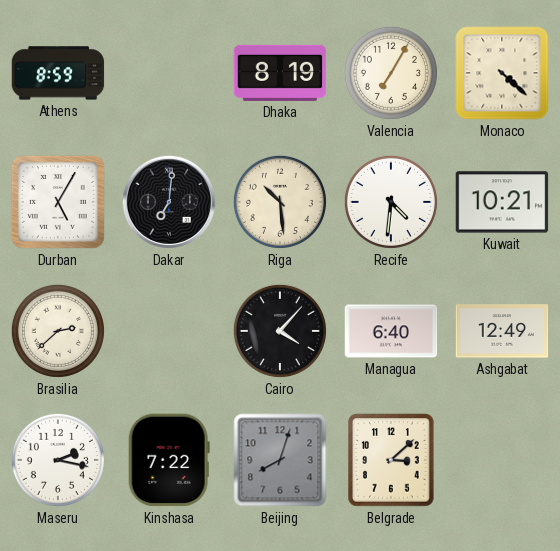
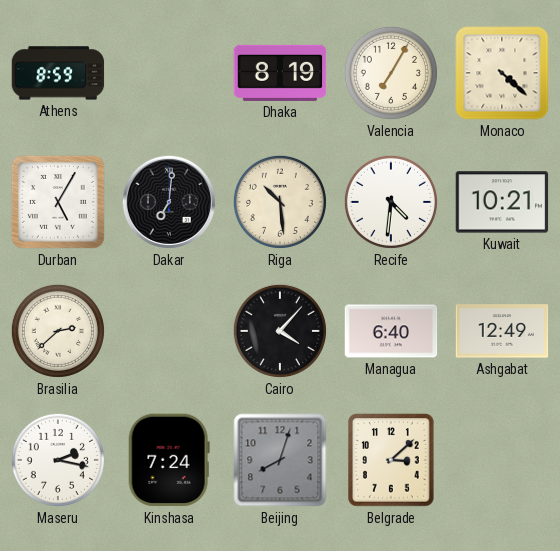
Kinshasa: 7:22 -> 7:24
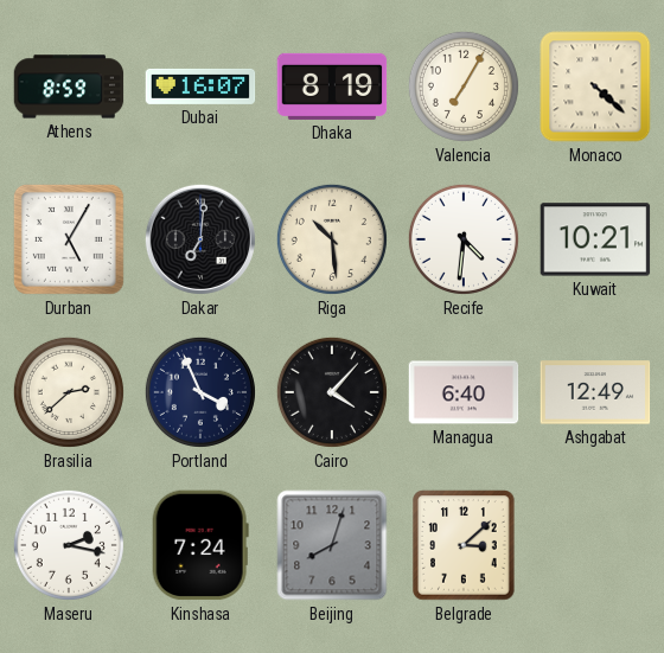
Dubai: none -> 16:07
Portland: none -> 3:56
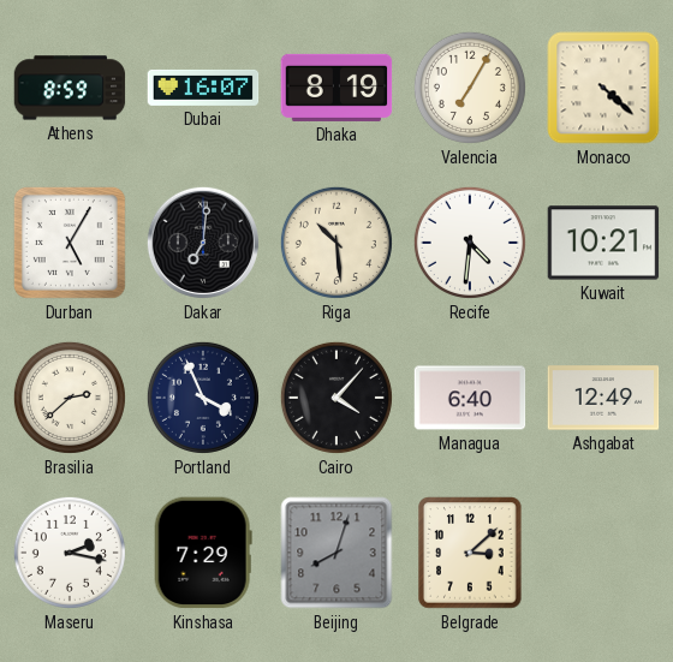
Kinshasa: 7:24 -> 7:29
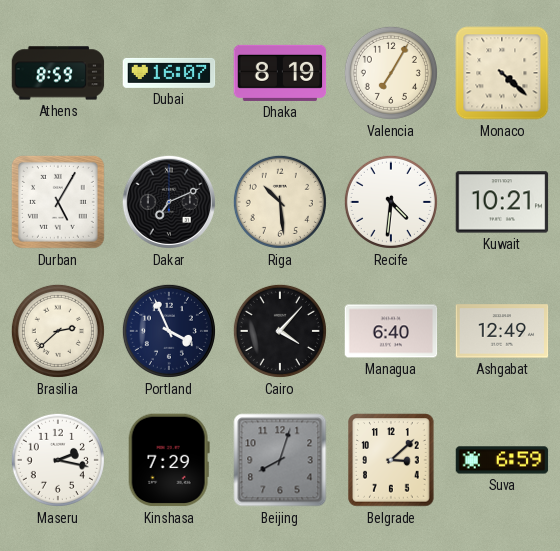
Dakar: 7:01 -> 7:11
Suva: none -> 6:59
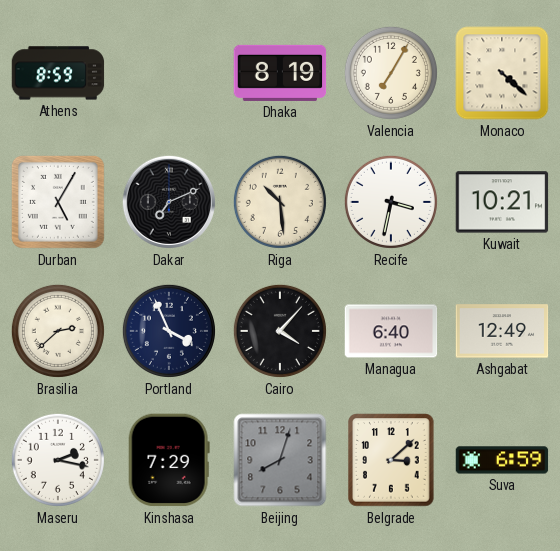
Dubai: 16:07 -> none
Recife: 4:31 -> 3:32
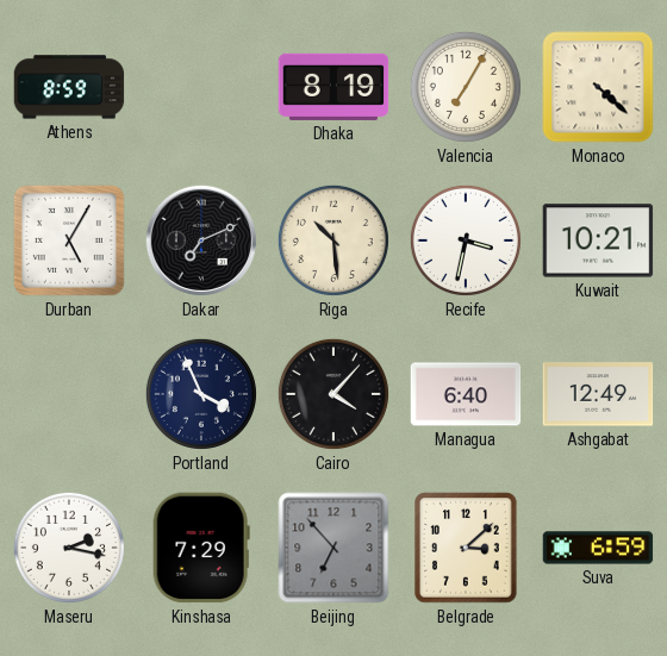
Brasilia: 2:38 -> none
Beijing: 8:03 -> 6:53
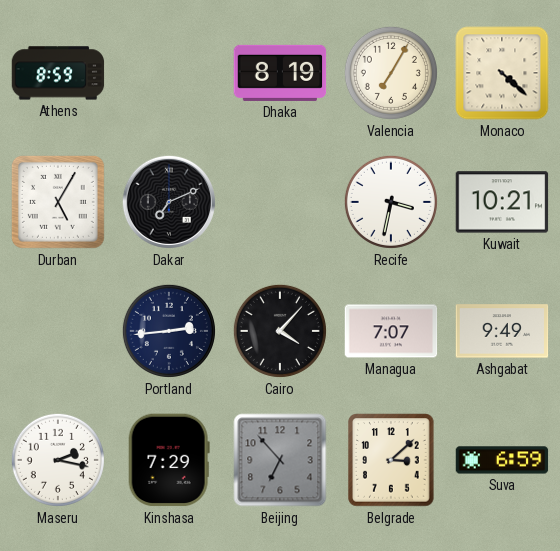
Riga: 10:29 -> none
Portland: 3:56 -> 2:44
Managua: 6:40 -> 7:07
Ashgabat: 12:49 -> 9:49
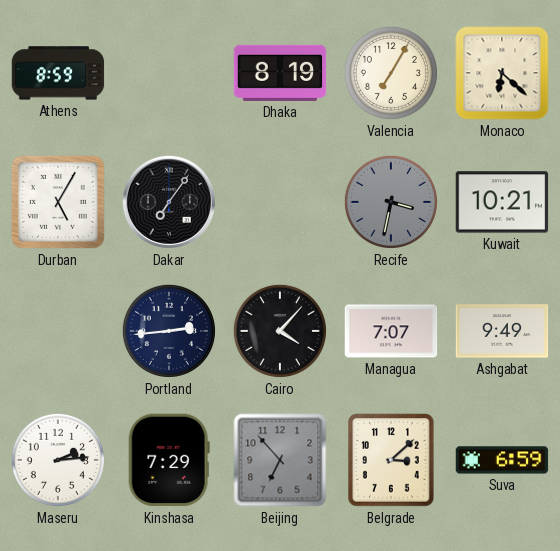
Monaco: 4:22 -> 6:22
Dakar: 7:11 -> 7:06
Recife dial: white -> grey
Maseru: 2:17 -> 2:14
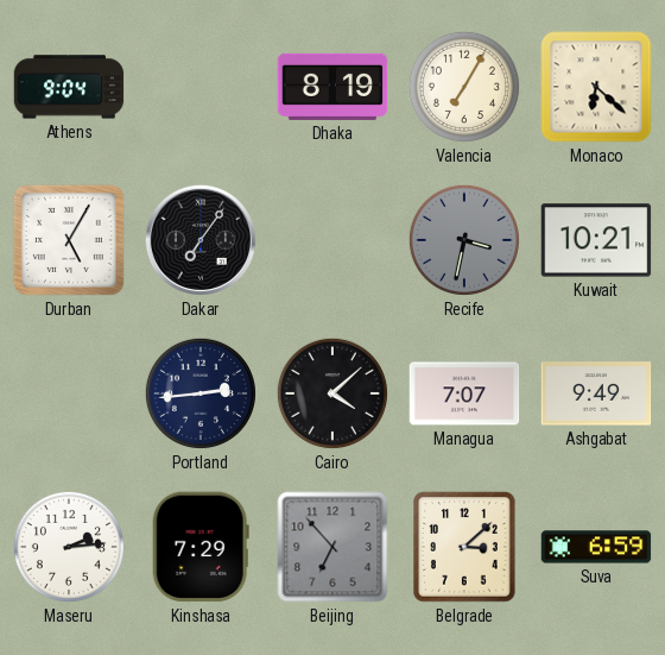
Athens: 8:59 -> 9:04
Cairo: 4:07 -> 4:08
